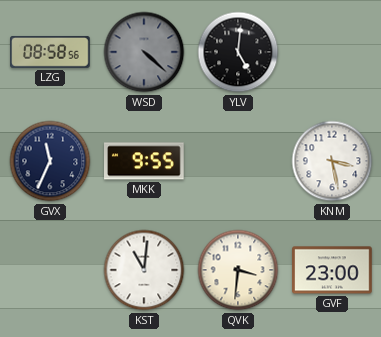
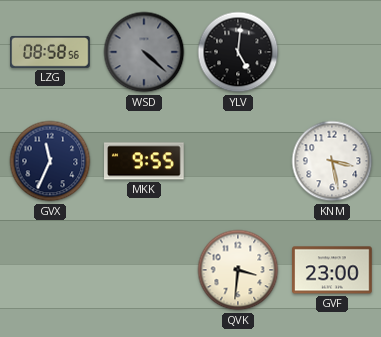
KST: 11:01 -> none
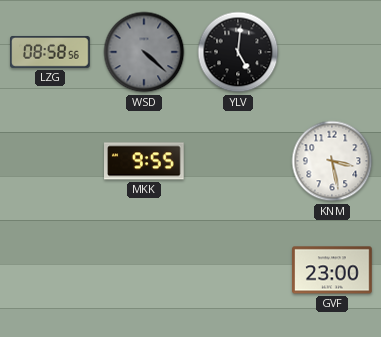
GVX: 11:34 -> none
QVK: 3:31 -> none
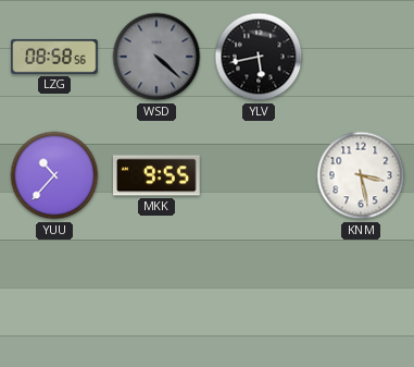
YLV: 5:01 -> 5:43
YUU: none -> 10:37
GVF: 23:00 -> none
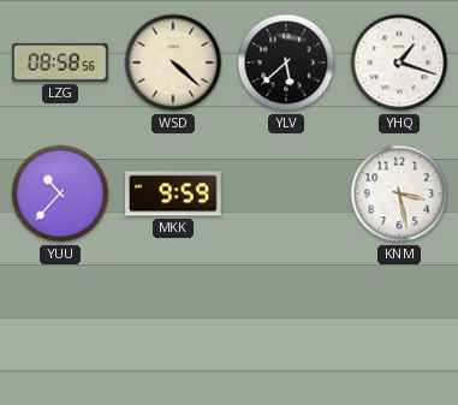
WSD dial: grey -> cream
YLV: 5:43 -> 5:38
YHQ: none -> 1:18
MKK: 9:55 -> 9:59
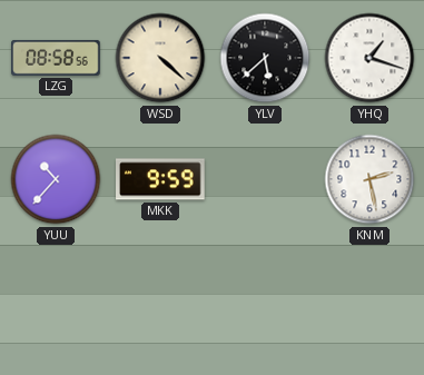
KNM: 3:28 -> 2:28
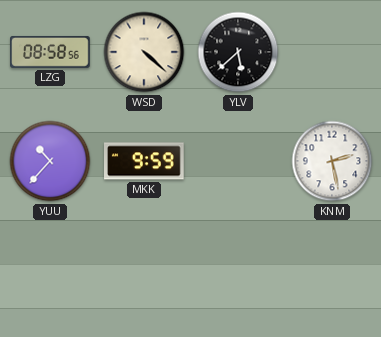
YHQ: 1:18 -> none
